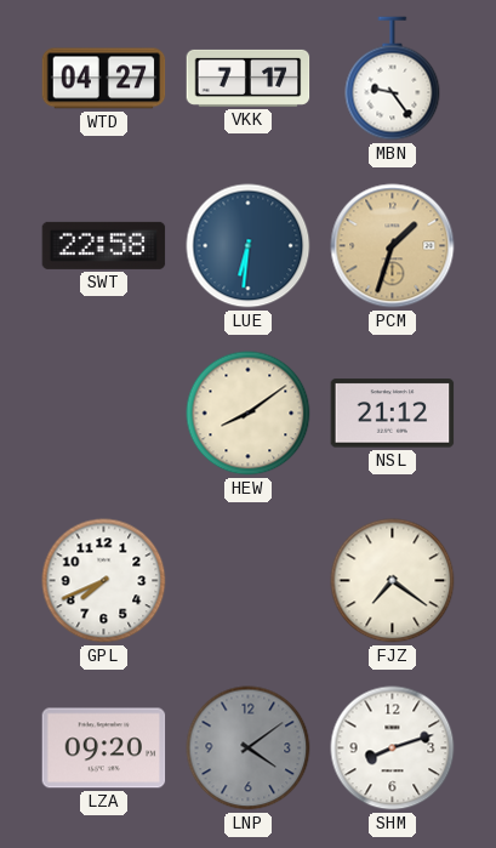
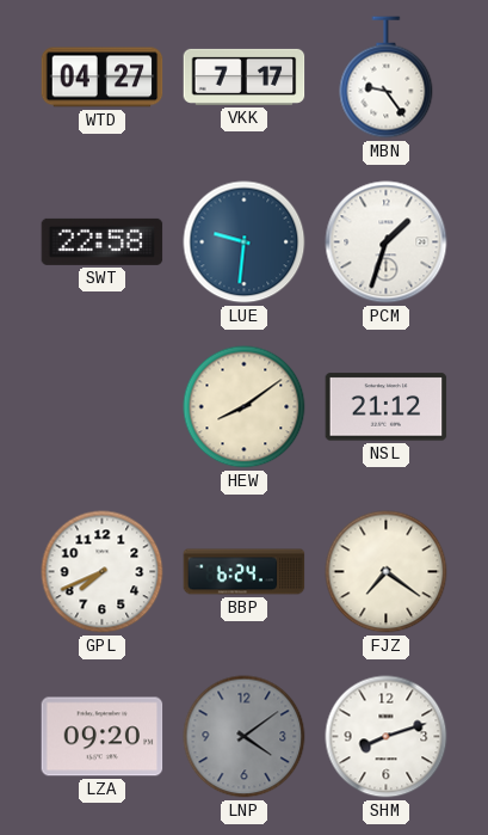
LUE: 6:31 -> 9:31
PCM dial: champagne -> white
BBP: none -> 6:24
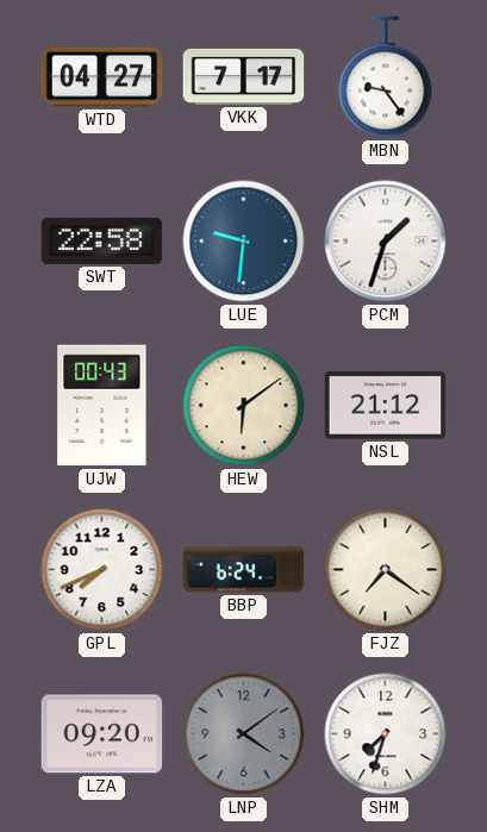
UJW: none -> 00:43
HEW: 8:09 -> 6:09
SHM: 8:12 -> 7:33
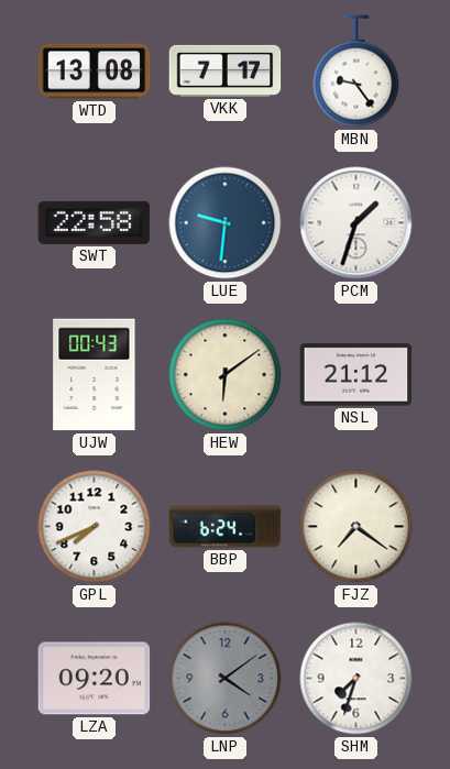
WTD: 04:27 -> 13:08
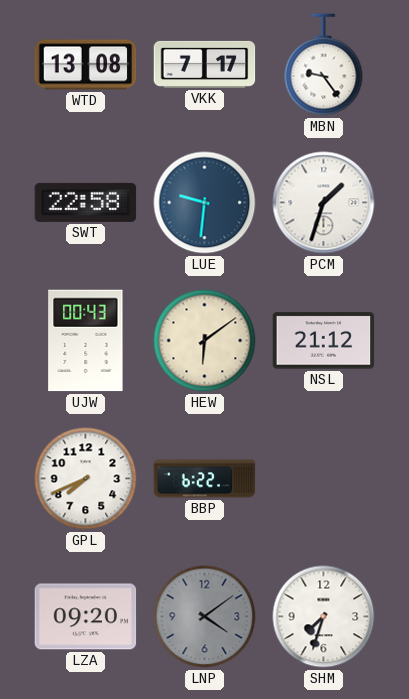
BBP: 6:24 -> 6:22
FJZ: 7:21 -> none
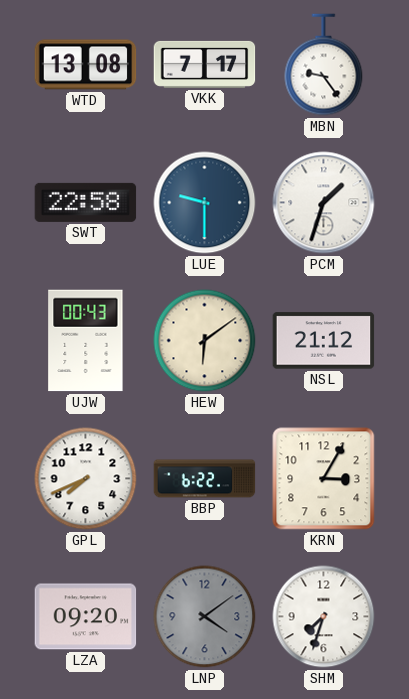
LUE: 9:31 -> 9:30
KRN: none -> 3:05
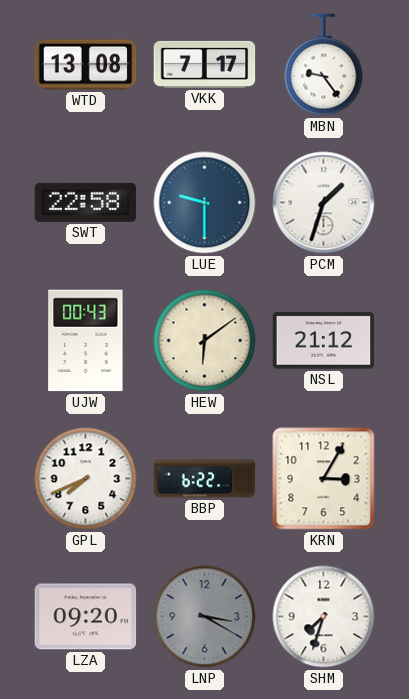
LNP: 4:09 -> 3:20
